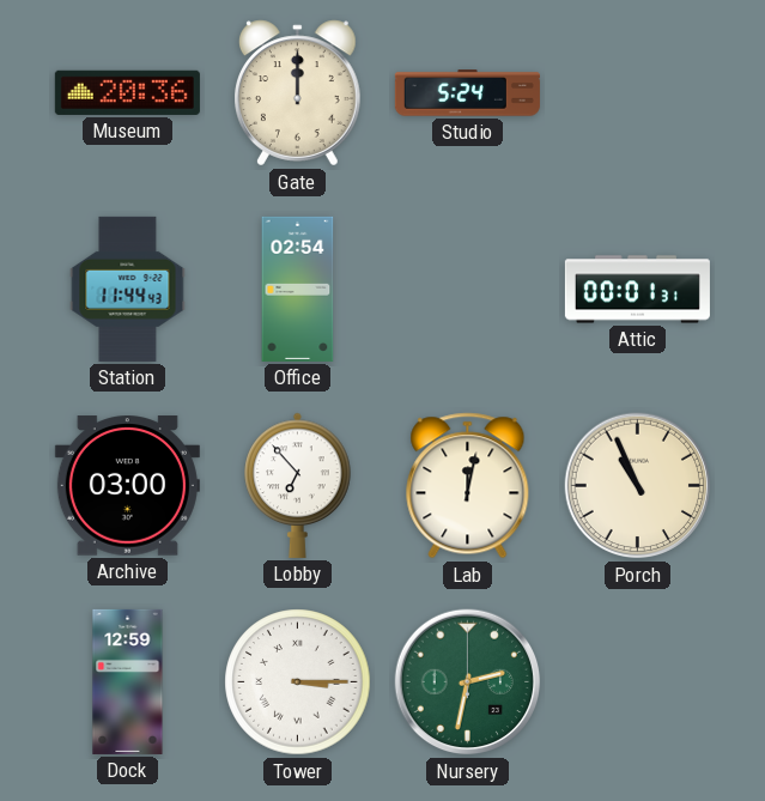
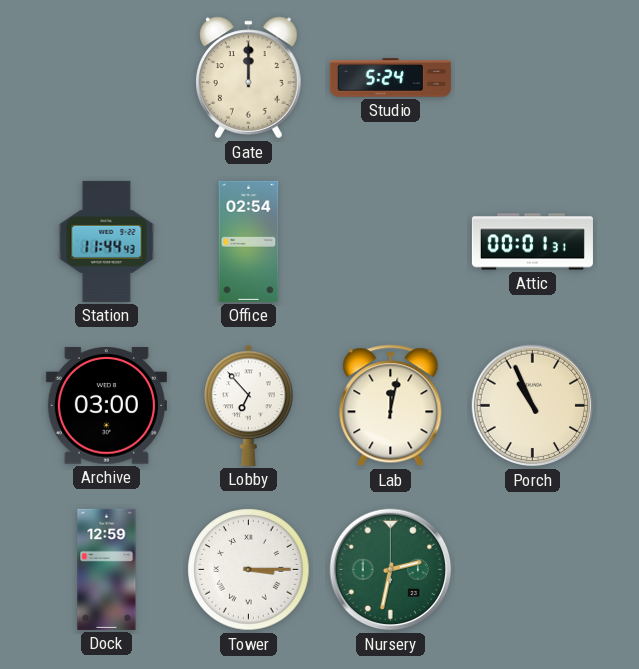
Museum: 20:36 -> none
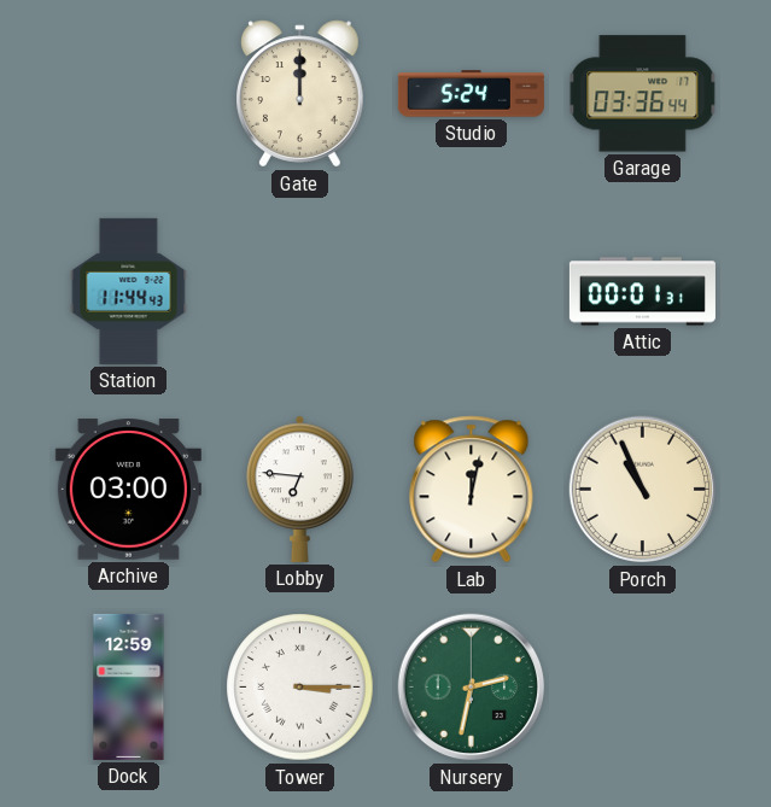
Garage: none -> 03:36
Office: 02:54 -> none
Lobby: 6:53 -> 6:46
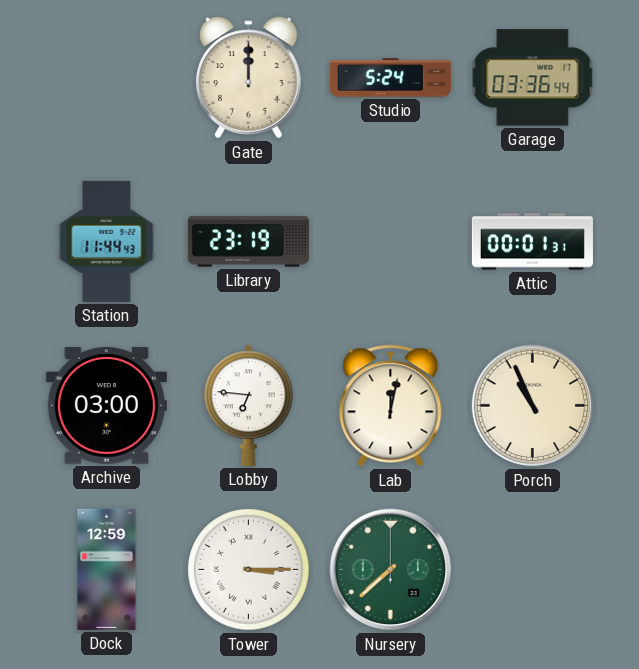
Library: none -> 23:19
Nursery: 2:32 -> 7:38
